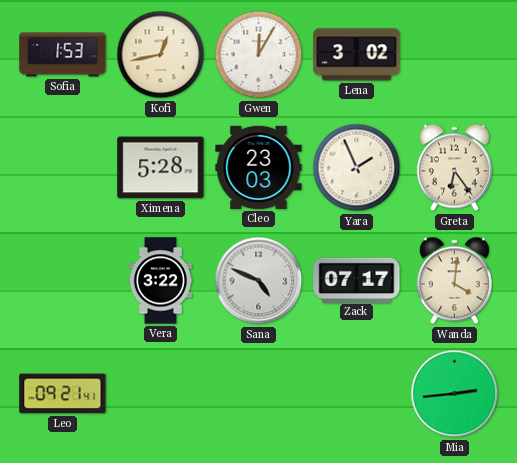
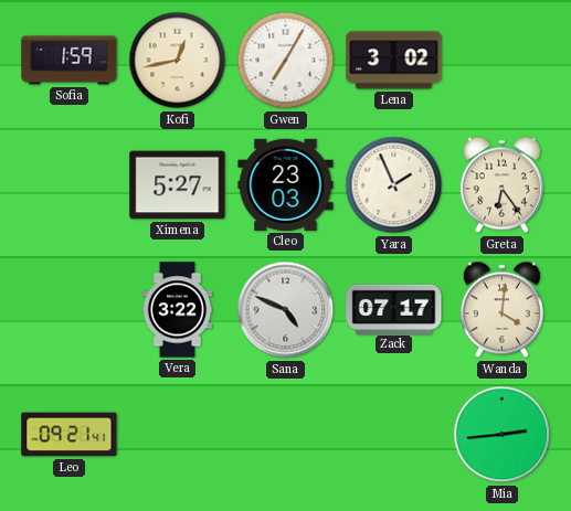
Sofia: 1:53 -> 1:59
Gwen: 12:05 -> 7:05
Ximena: 5:28 -> 5:27
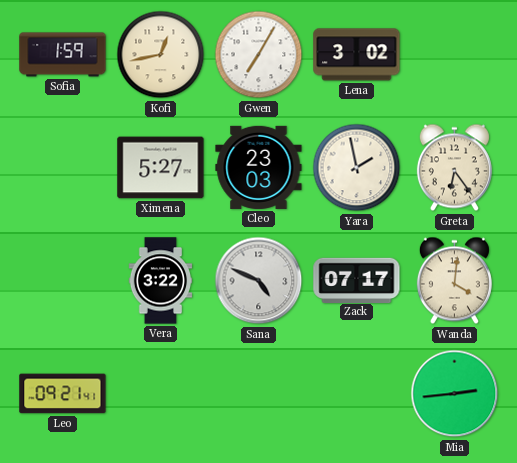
Yara: 1:56 -> 1:58
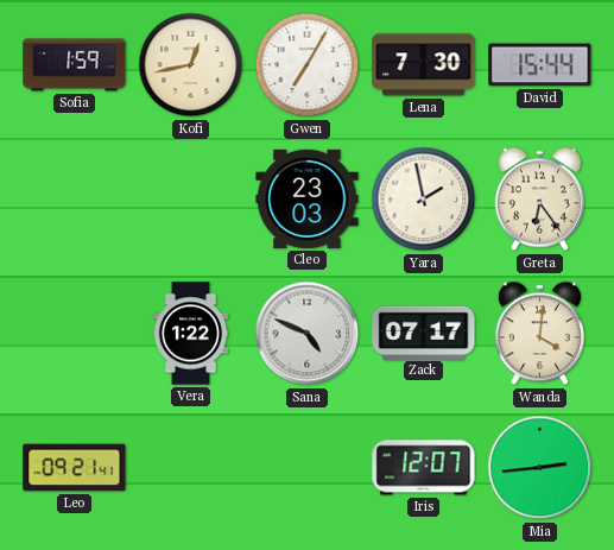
Lena: 3:02 -> 7:30
David: none -> 15:44
Ximena: 5:27 -> none
Vera: 3:22 -> 1:22
Iris: none -> 12:07
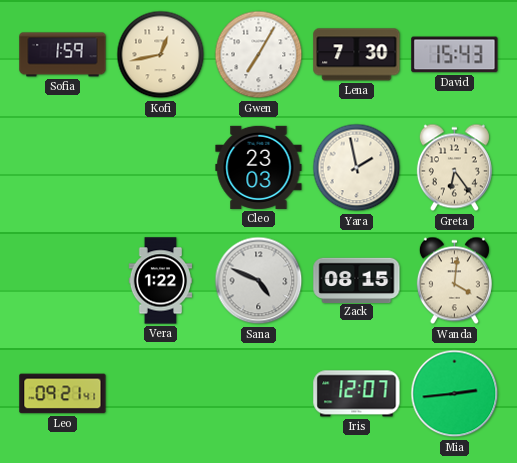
David: 15:44 -> 15:43
Zack: 07:17 -> 08:15
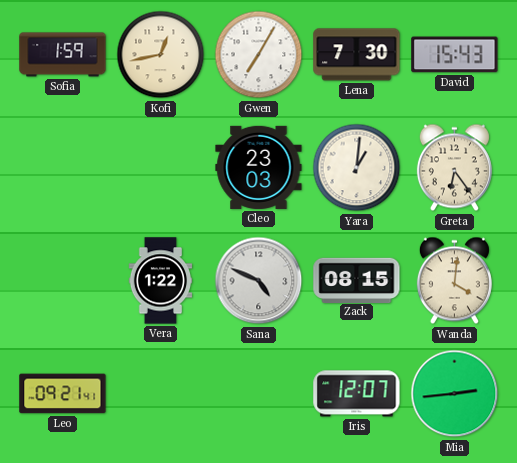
Yara: 1:58 -> 1:01
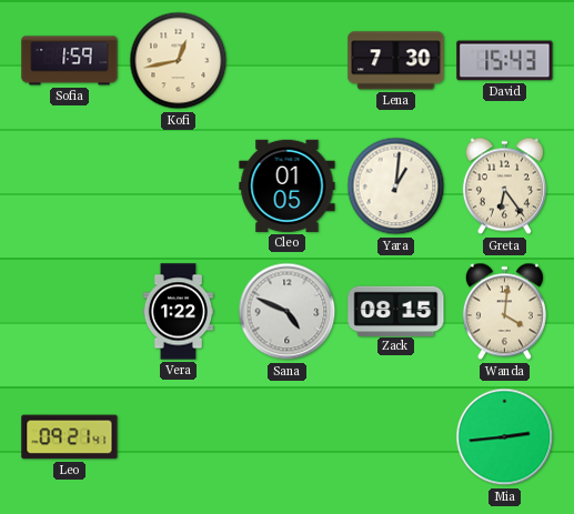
Gwen: 7:05 -> none
Cleo: 23:03 -> 01:05
Iris: 12:07 -> none
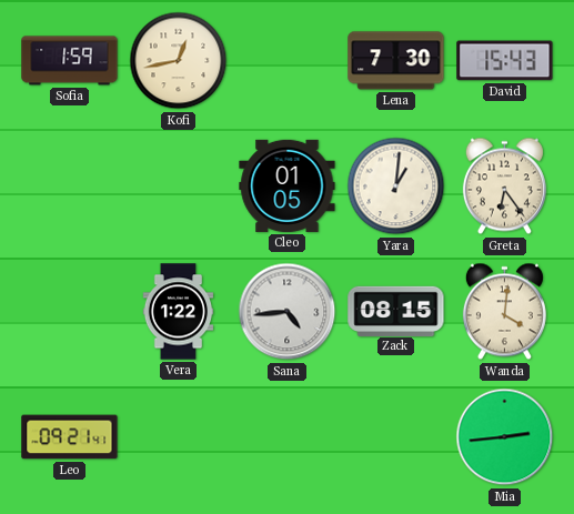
Sana: 4:49 -> 4:44
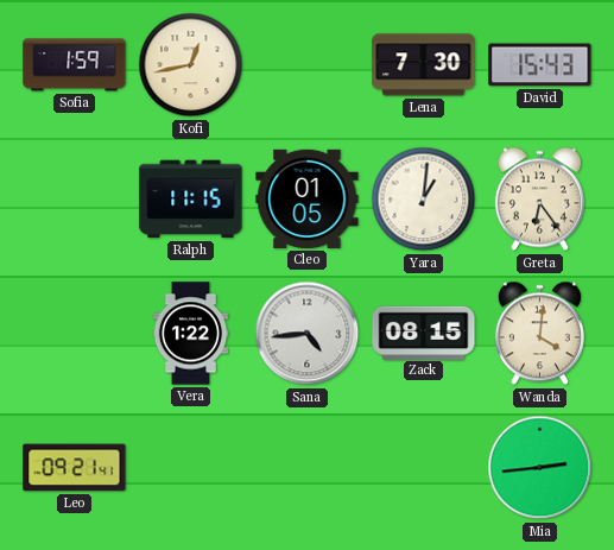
Ralph: none -> 11:15
